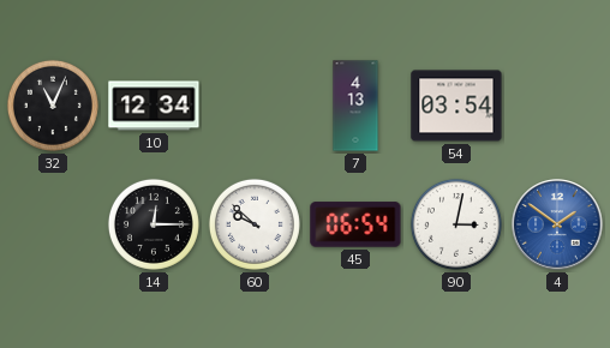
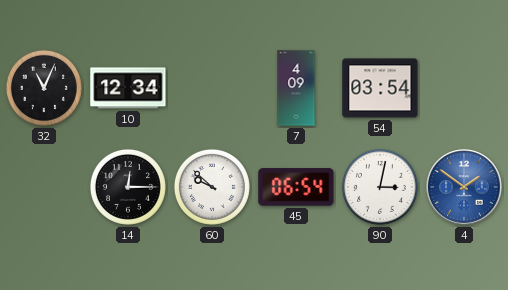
7: 4:13 -> 4:09
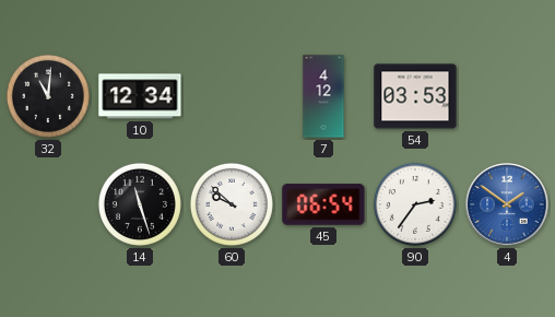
32: 11:04 -> 11:01
7: 4:09 -> 4:12
54: 03:54 -> 03:53
14: 12:15 -> 11:27
90: 3:02 -> 2:36
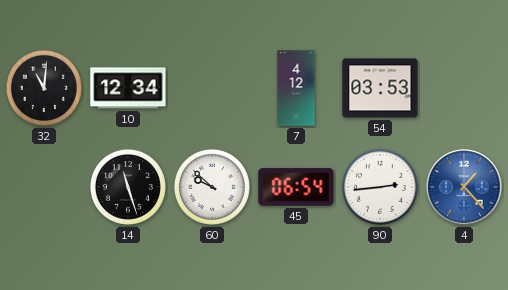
90: 2:36 -> 2:44
4: 1:51 -> 1:23
